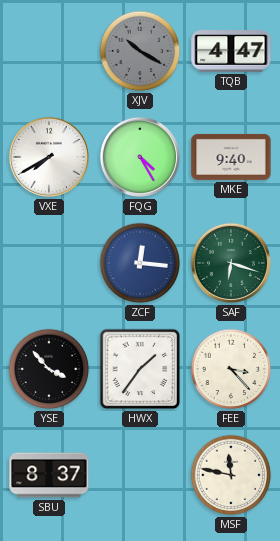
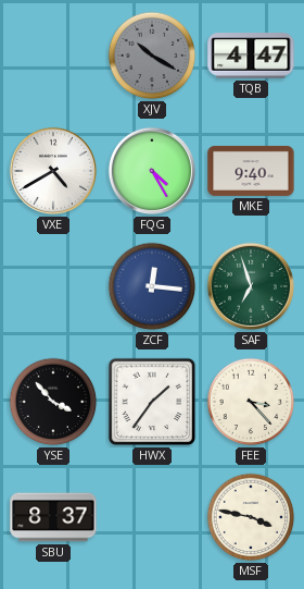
VXE: 7:40 -> 4:40
SAF: 6:18 -> 6:57
MSF: 11:47 -> 3:47
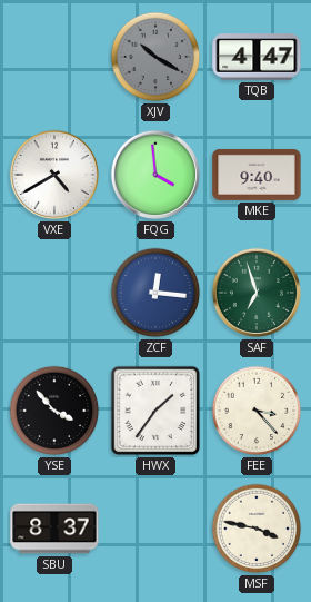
FQG: 4:25 -> 3:59
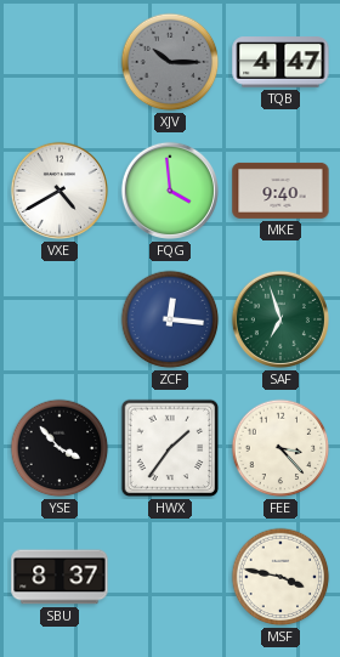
XJV: 10:20 -> 10:15
